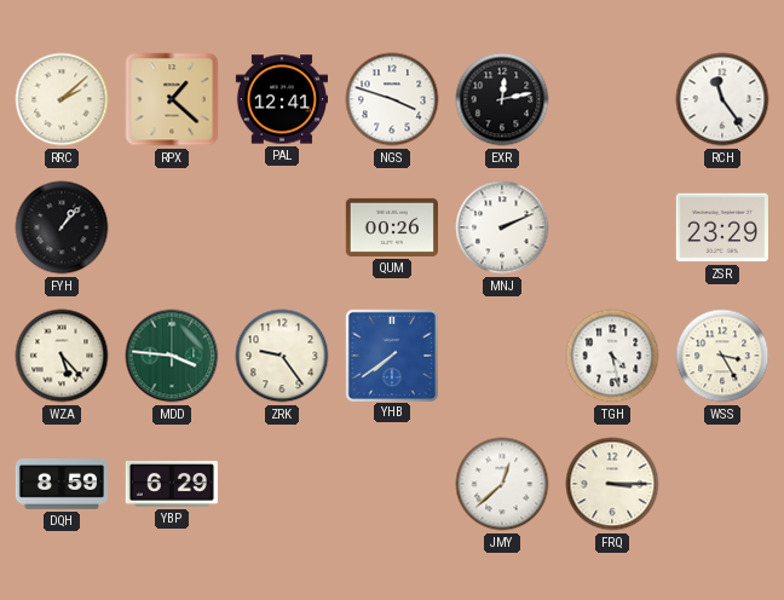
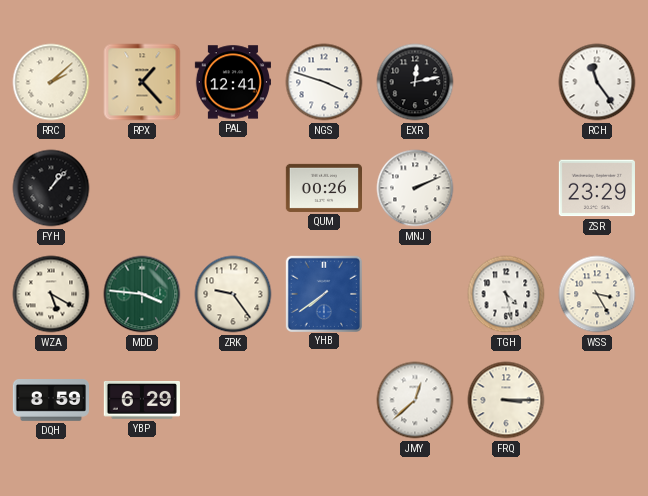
RPX: 1:22 -> 1:23
WZA: 5:23 -> 5:20
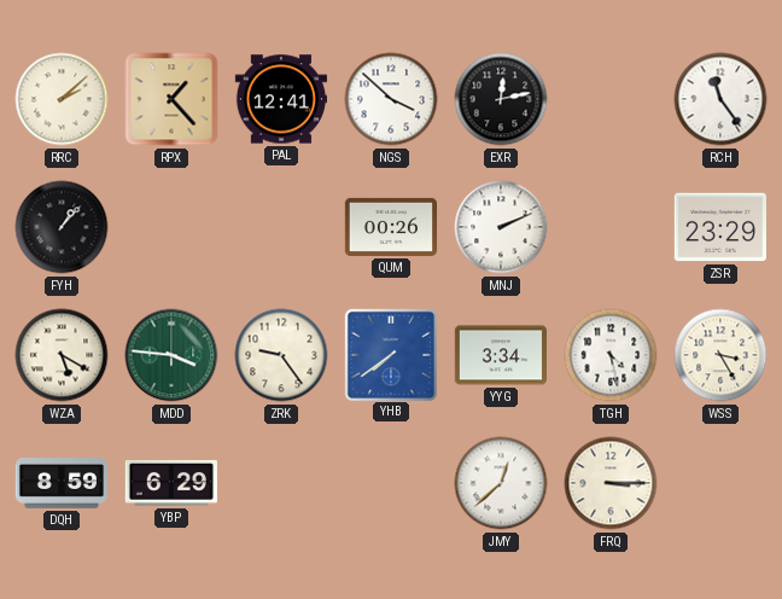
NGS: 3:48 -> 3:52
YYG: none -> 3:34
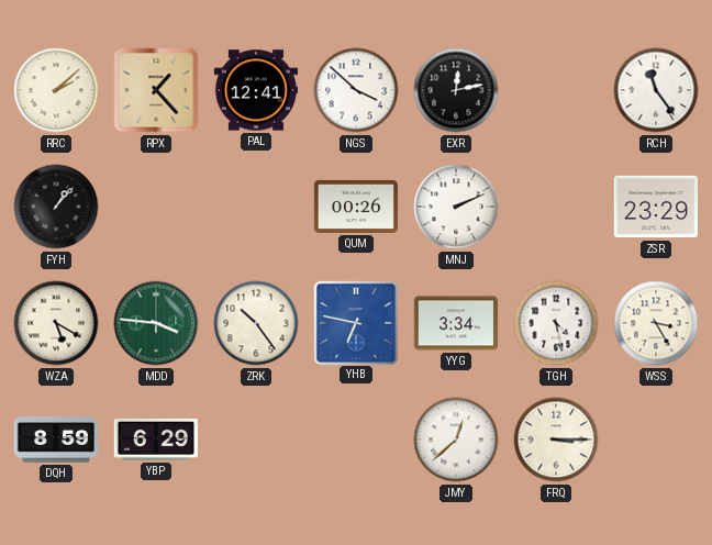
ZRK: 9:24 -> 10:24
YHB: 7:39 -> 6:47
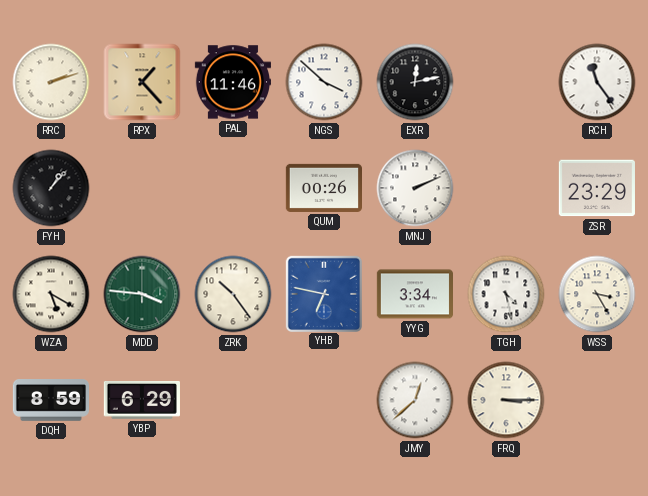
RRC: 2:08 -> 2:12
PAL: 12:41 -> 11:46
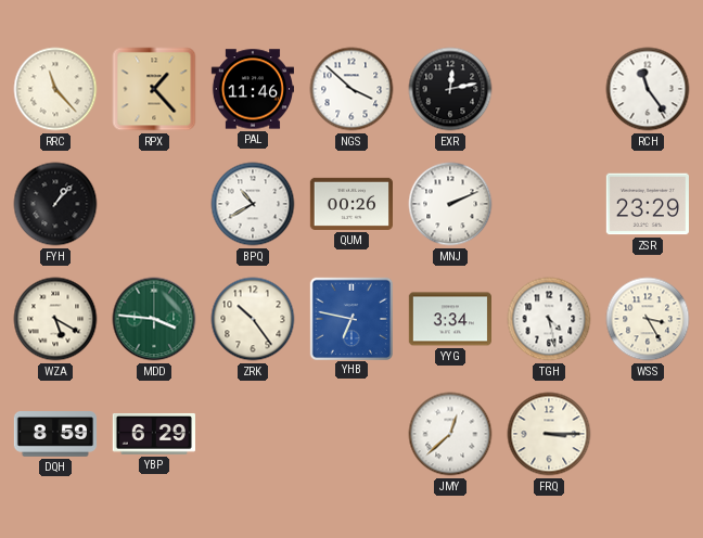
RRC: 2:12 -> 11:23
BPQ: none -> 10:40
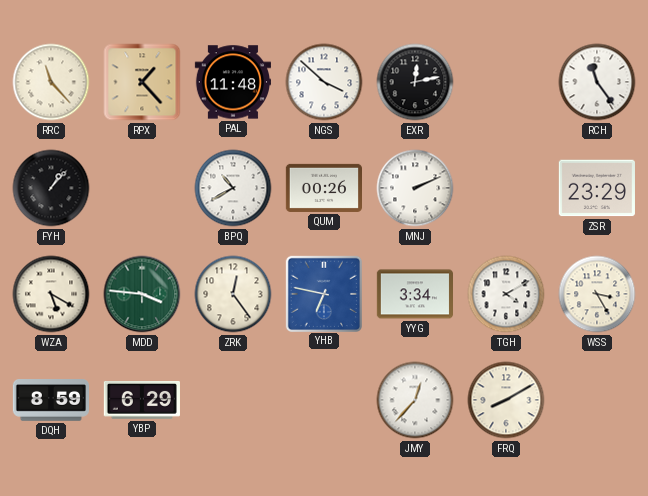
PAL: 11:46 -> 11:48
ZRK: 10:24 -> 12:24
TGH: 4:28 -> 4:10
JMY: 12:38 -> 12:37
FRQ: 3:15 -> 8:10
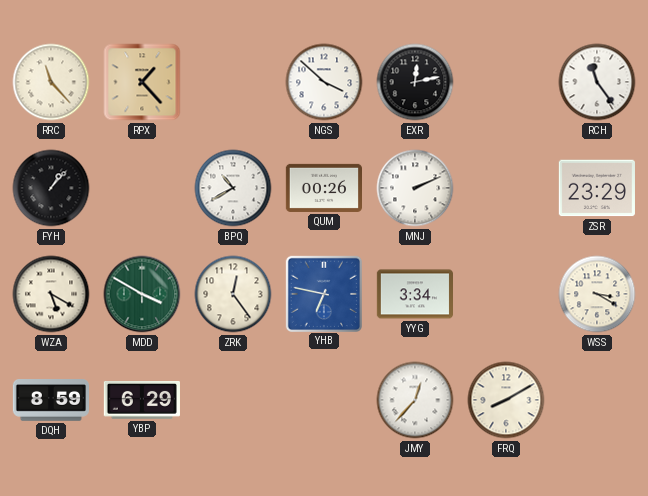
PAL: 11:48 -> none
MDD: 3:46 -> 3:50
TGH: 4:10 -> none
WSS: 3:25 -> 3:20
